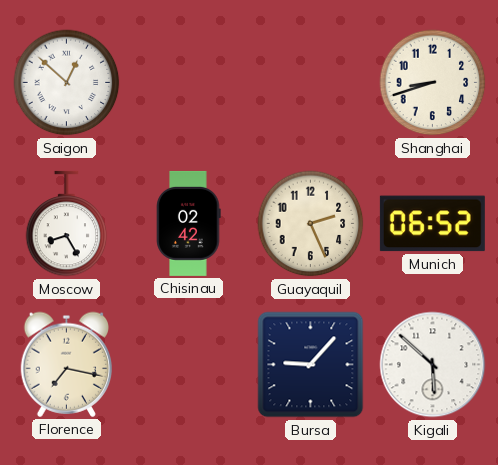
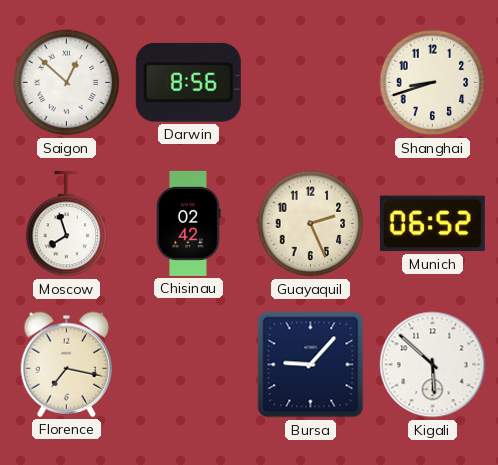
Darwin: none -> 8:56
Moscow: 8:25 -> 7:57
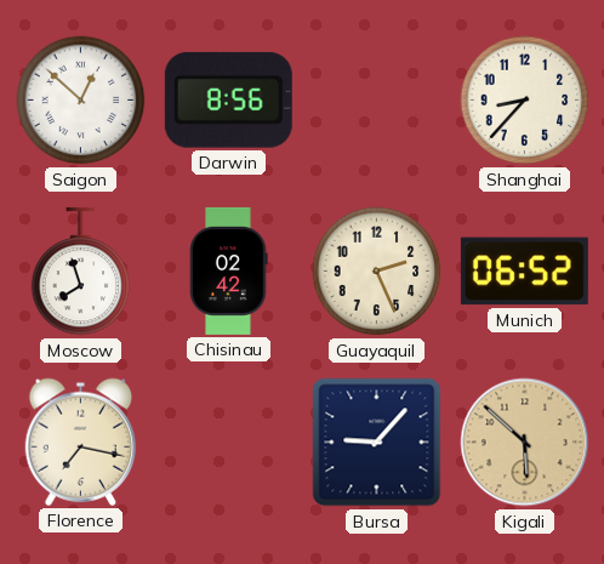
Shanghai: 8:42 -> 8:37
Kigali dial: white -> champagne
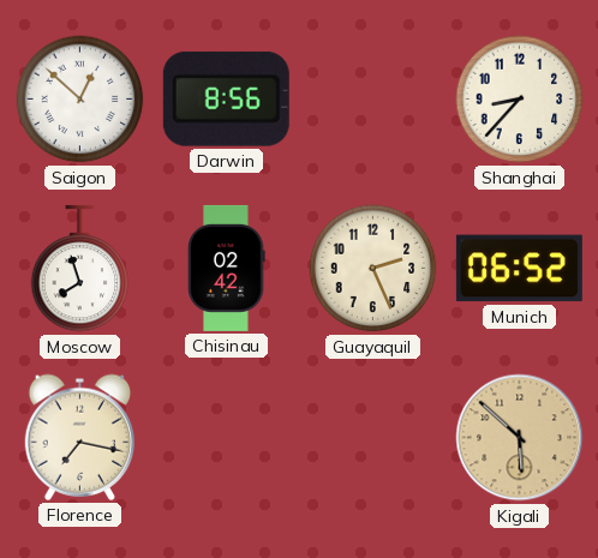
Bursa: 9:07 -> none
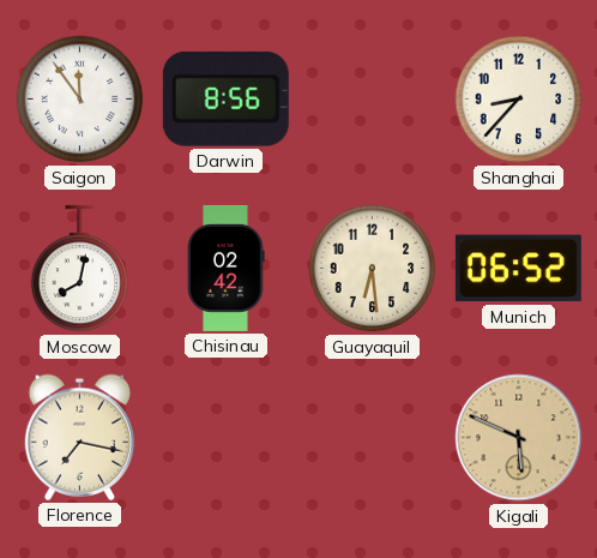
Saigon: 12:52 -> 11:54
Moscow: 7:57 -> 8:02
Guayaquil: 2:26 -> 6:29
Kigali: 5:52 -> 5:49
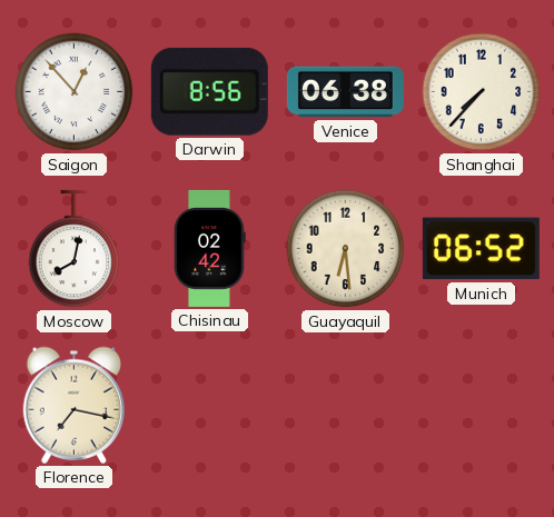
Saigon: 11:54 -> 12:53
Venice: none -> 06:38
Shanghai: 8:37 -> 7:37
Kigali: 5:49 -> none
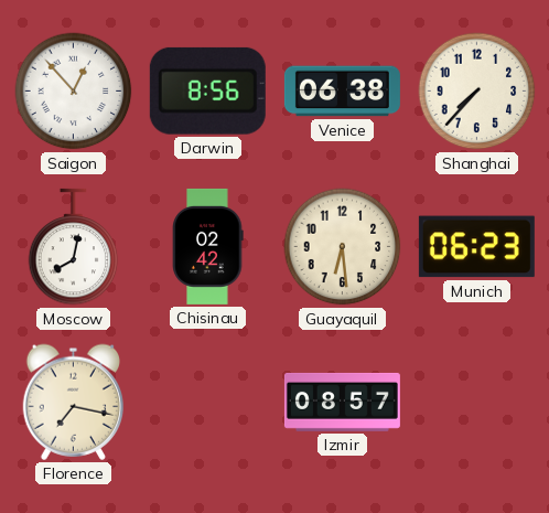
Munich: 06:52 -> 06:23
Izmir: none -> 08:57
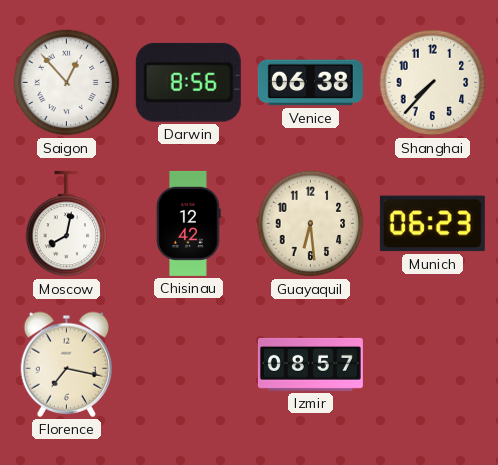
Chisinau: 02:42 -> 12:42
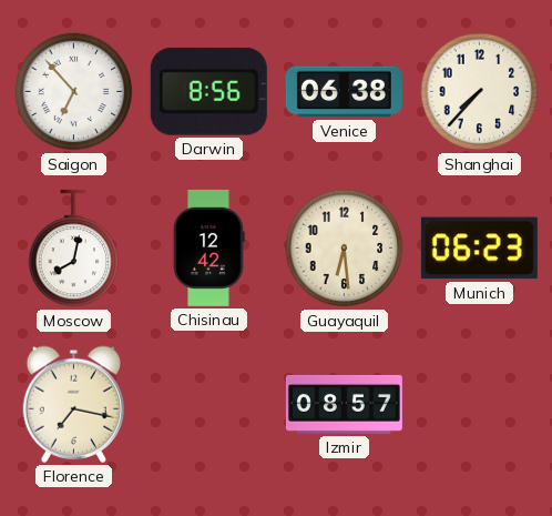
Saigon: 12:53 -> 6:53
